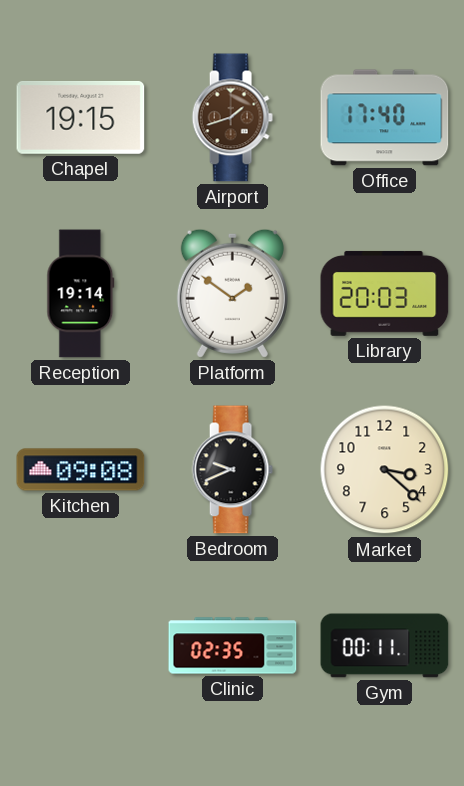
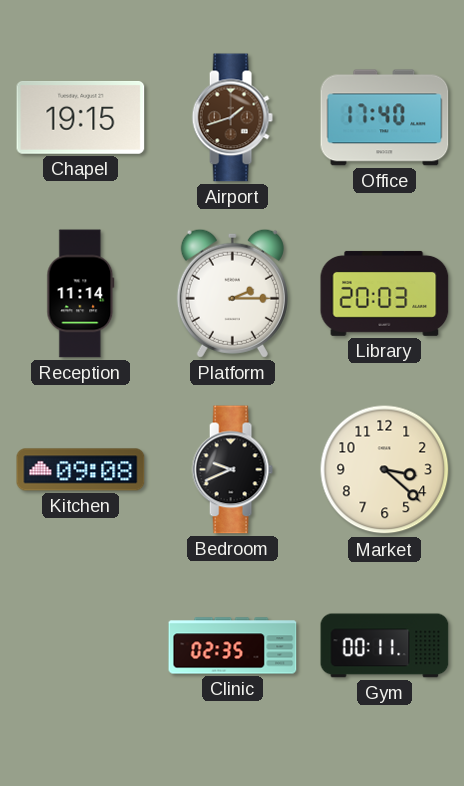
Reception: 19:14 -> 11:14
Platform: 1:51 -> 2:15
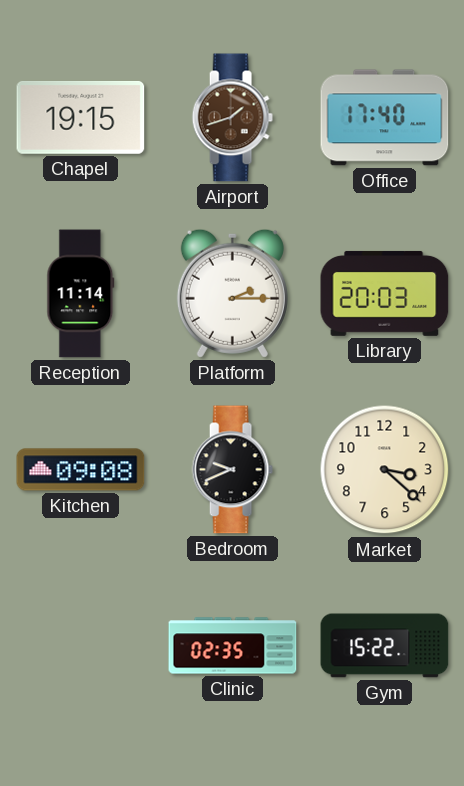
Gym: 00:11 -> 15:22
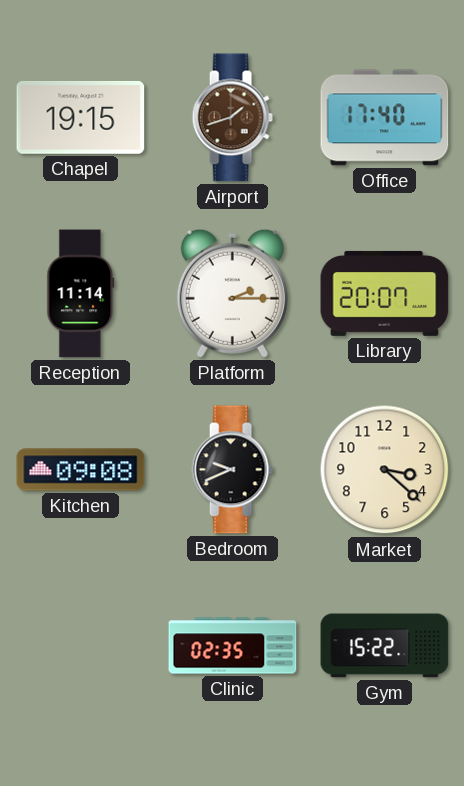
Library: 20:03 -> 20:07
